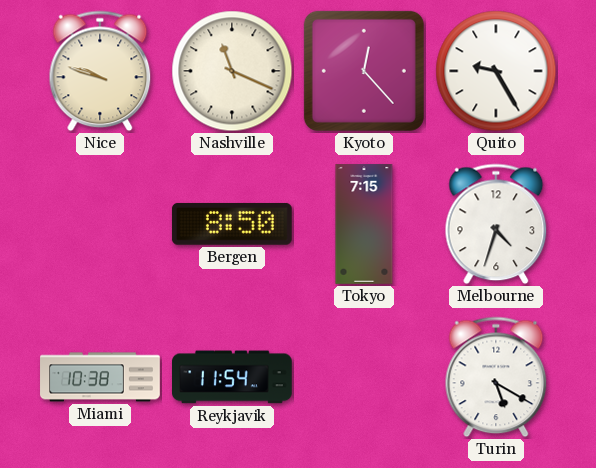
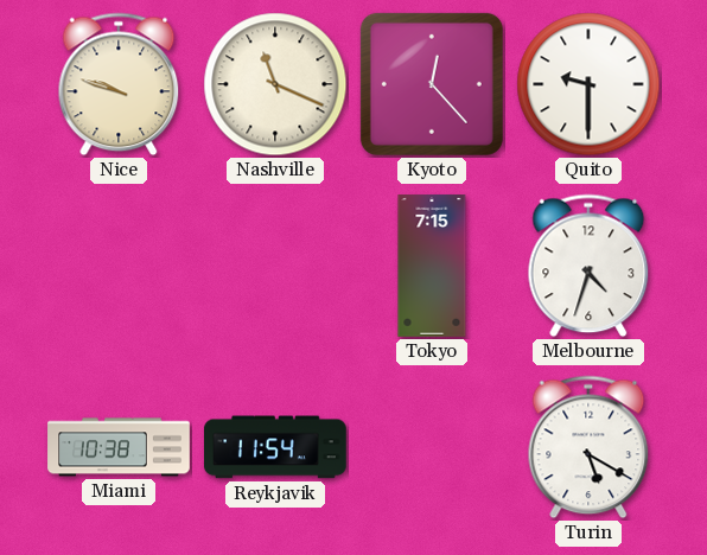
Quito: 9:25 -> 9:30
Bergen: 8:50 -> none
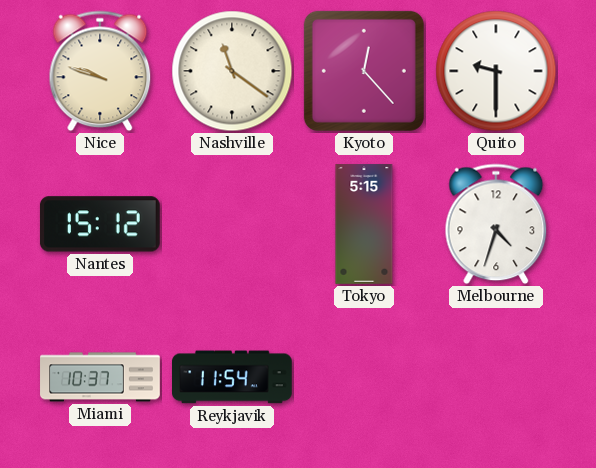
Nashville: 11:19 -> 11:21
Nantes: none -> 15:12
Tokyo: 7:15 -> 5:15
Miami: 10:38 -> 10:37
Turin: 5:20 -> none
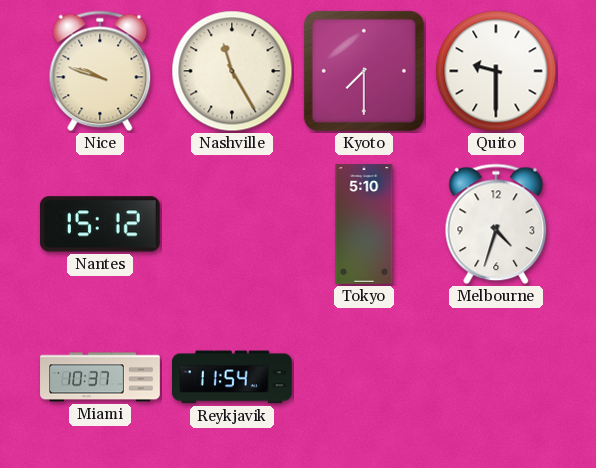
Nashville: 11:21 -> 11:25
Kyoto: 12:23 -> 7:30
Tokyo: 5:15 -> 5:10
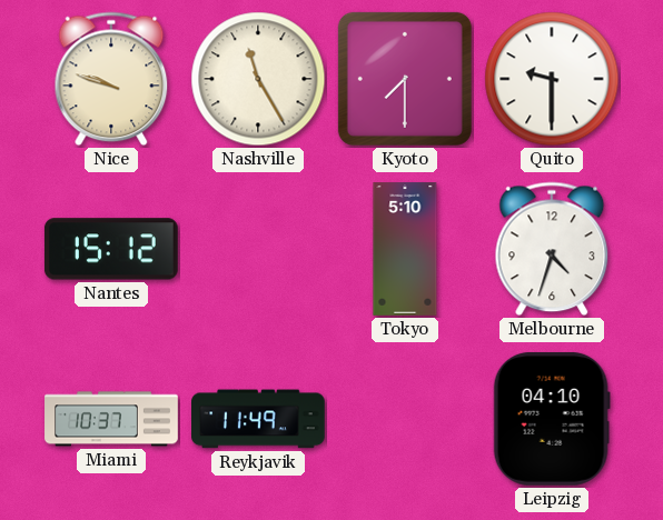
Reykjavik: 11:54 -> 11:49
Leipzig: none -> 04:10
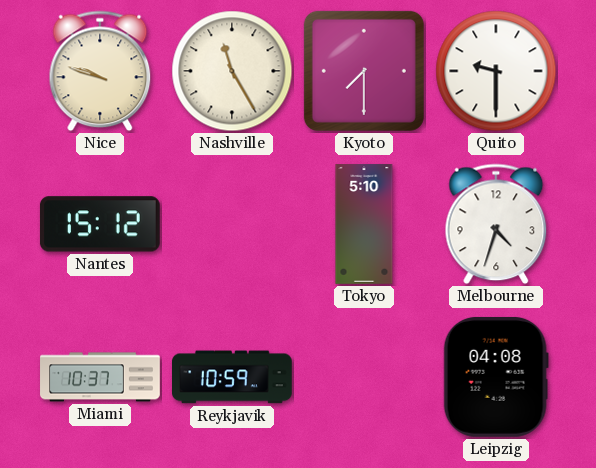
Reykjavik: 11:49 -> 10:59
Leipzig: 04:10 -> 04:08
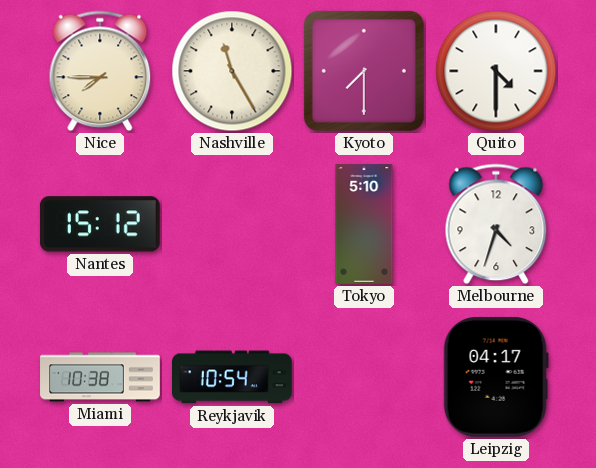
Nice: 9:48 -> 7:45
Quito: 9:30 -> 4:30
Miami: 10:37 -> 10:38
Reykjavik: 10:59 -> 10:54
Leipzig: 04:08 -> 04:17
